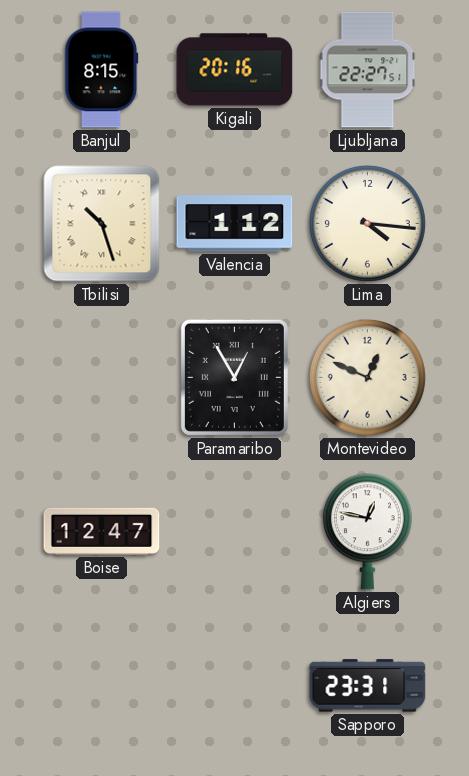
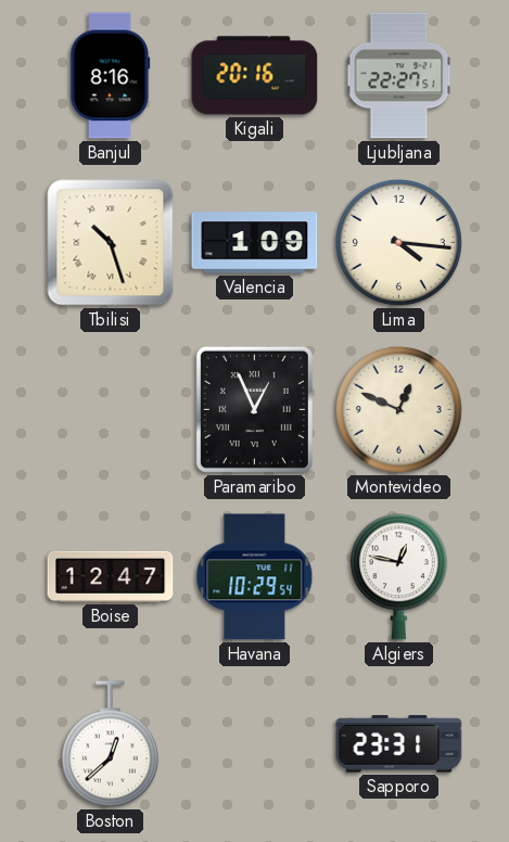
Banjul: 8:15 -> 8:16
Valencia: 1:12 -> 1:09
Paramaribo: 12:55 -> 12:56
Havana: none -> 10:29
Boston: none -> 12:38
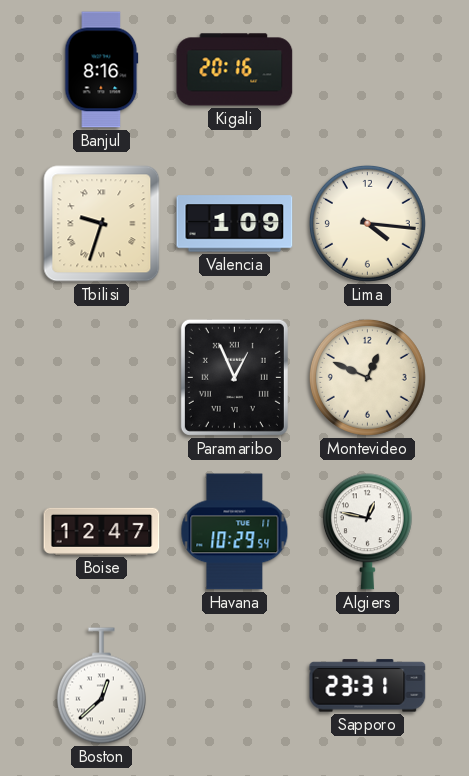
Ljubljana: 22:27 -> none
Tbilisi: 10:27 -> 9:33
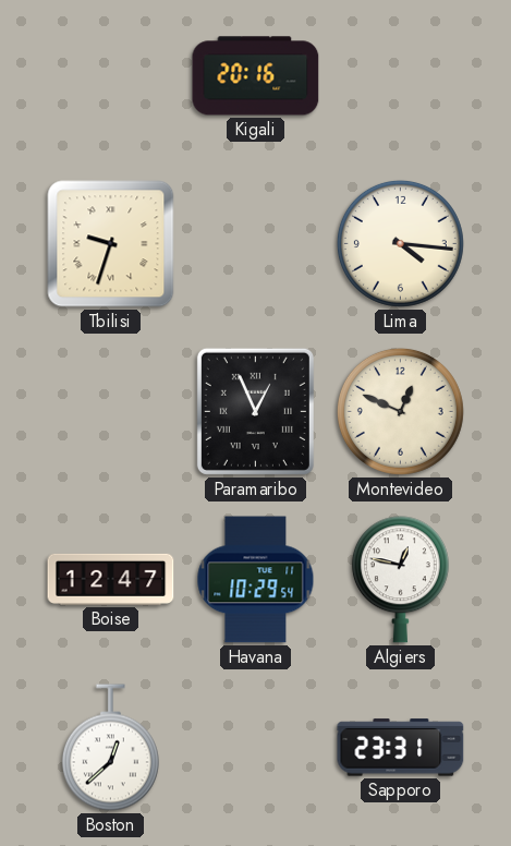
Banjul: 8:16 -> none
Valencia: 1:09 -> none
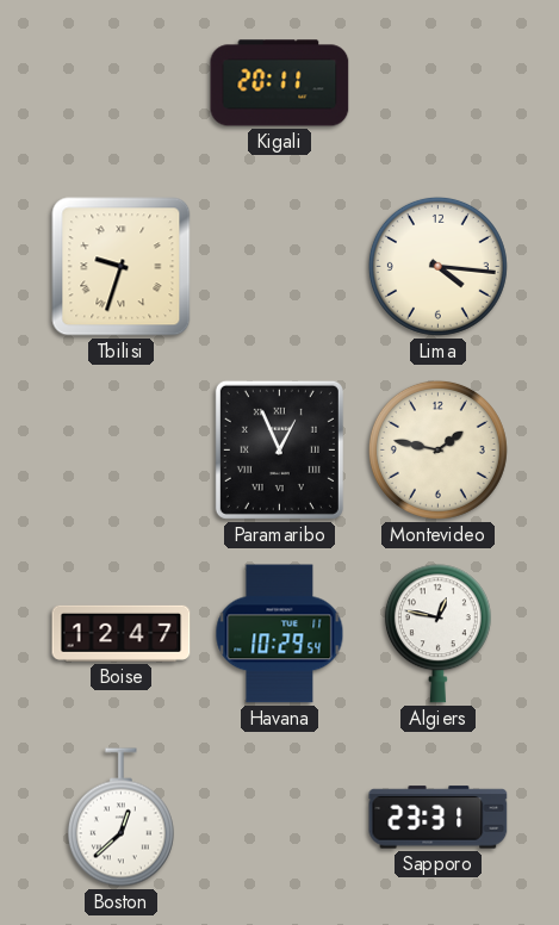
Kigali: 20:16 -> 20:11
Montevideo: 12:49 -> 1:47
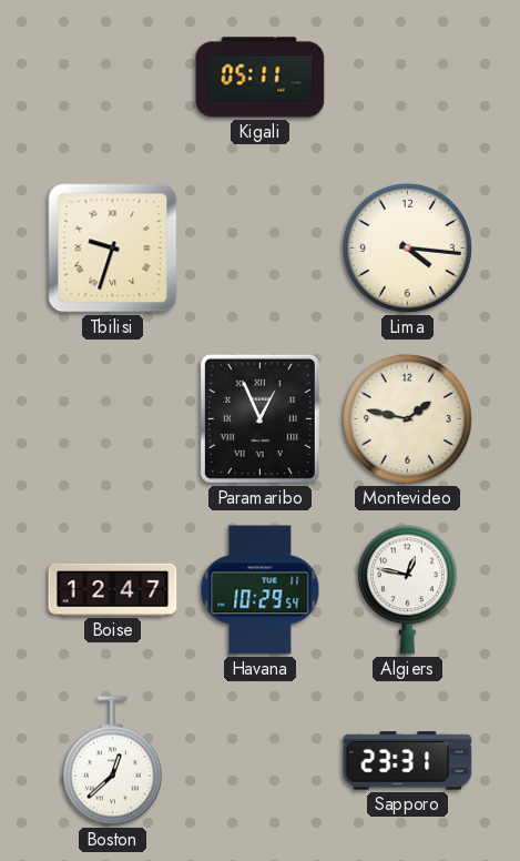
Kigali: 20:11 -> 05:11
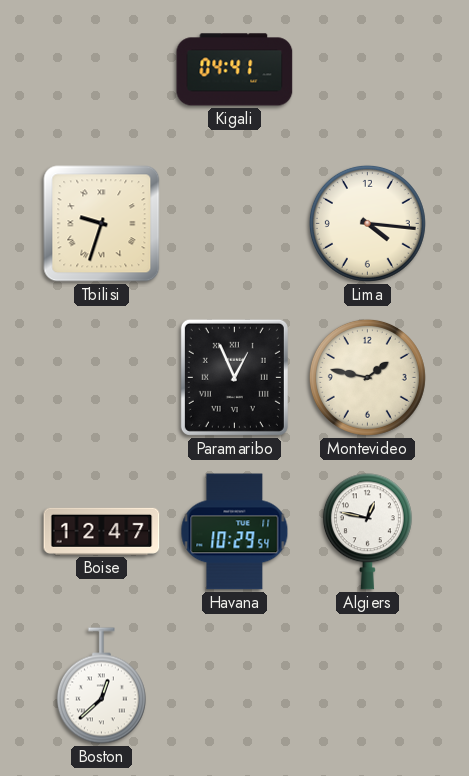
Kigali: 05:11 -> 04:41
Sapporo: 23:31 -> none
